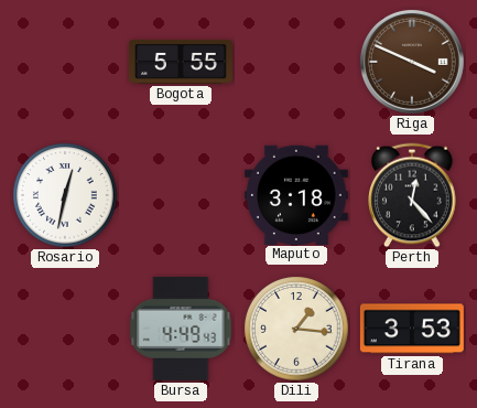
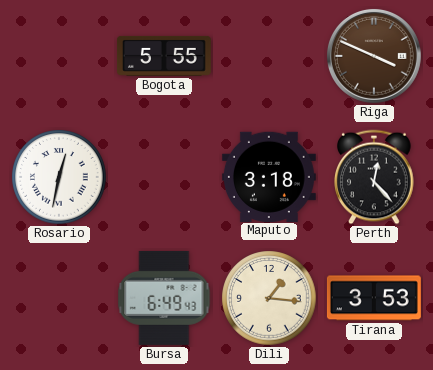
Bursa: 4:49 -> 6:49
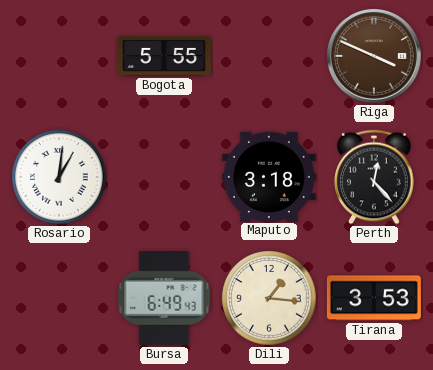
Rosario: 12:32 -> 1:01
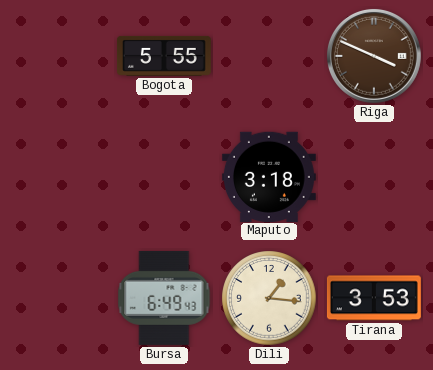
Rosario: 1:01 -> none
Perth: 12:23 -> none
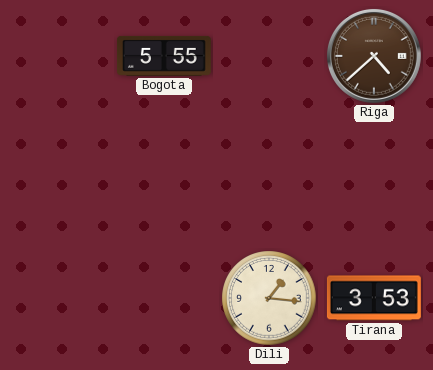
Riga: 3:49 -> 4:38
Maputo: 3:18 -> none
Bursa: 6:49 -> none
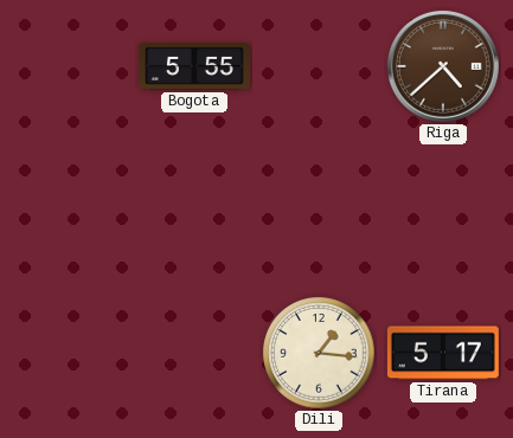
Tirana: 3:53 -> 5:17
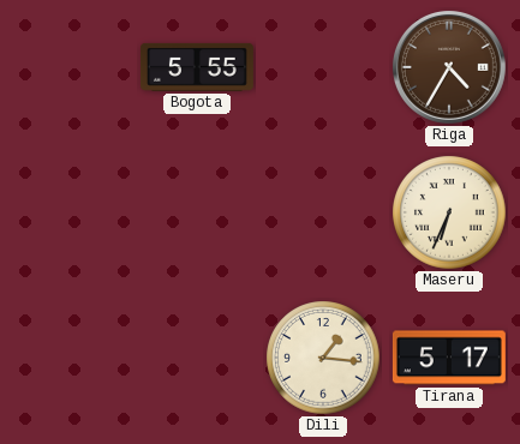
Riga: 4:38 -> 4:35
Maseru: none -> 6:34
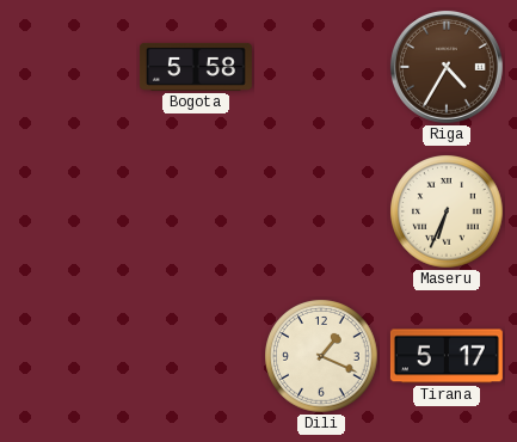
Bogota: 5:55 -> 5:58
Dili: 1:16 -> 1:19
